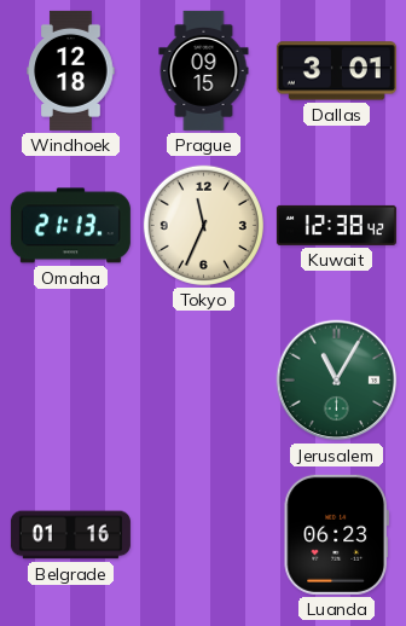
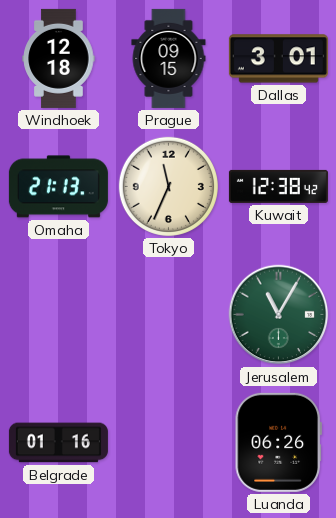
Luanda: 06:23 -> 06:26
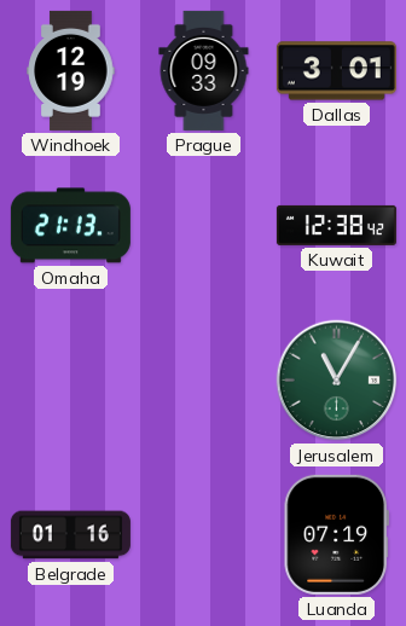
Windhoek: 12:18 -> 12:19
Prague: 09:15 -> 09:33
Tokyo: 11:34 -> none
Luanda: 06:26 -> 07:19
